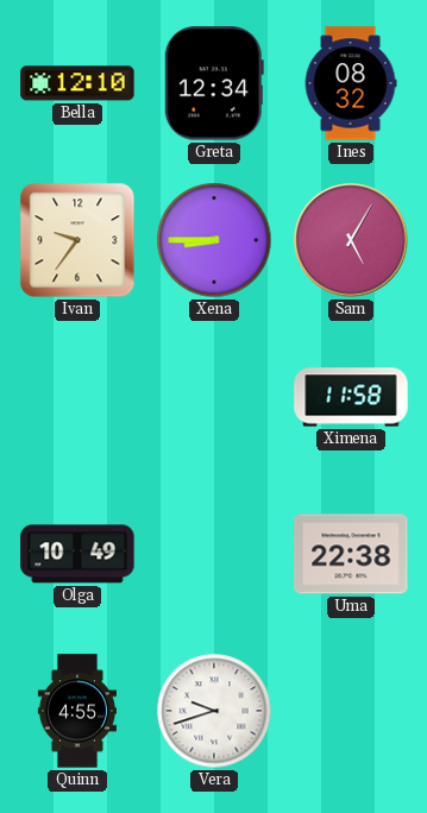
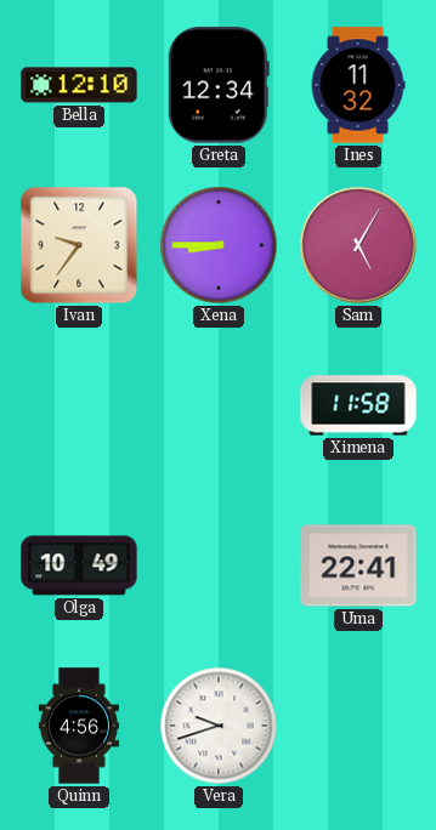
Ines: 08:32 -> 11:32
Uma: 22:38 -> 22:41
Quinn: 4:55 -> 4:56
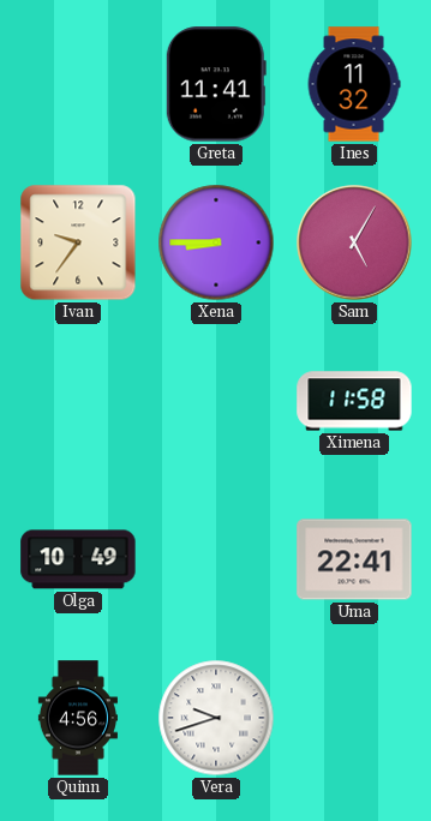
Bella: 12:10 -> none
Greta: 12:34 -> 11:41
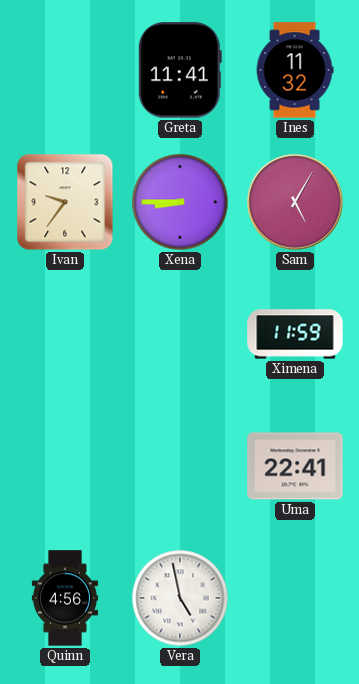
Ximena: 11:58 -> 11:59
Olga: 10:49 -> none
Vera: 9:42 -> 4:58
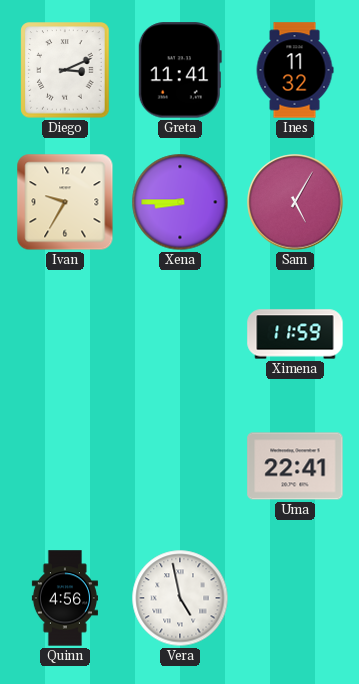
Diego: none -> 3:11
Ivan: 9:36 -> 9:35
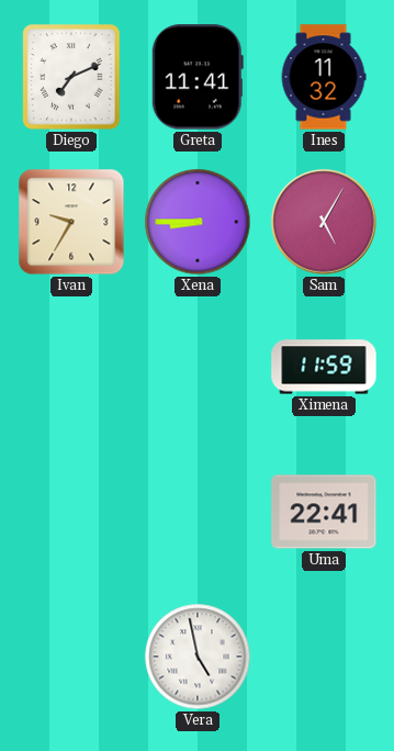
Diego: 3:11 -> 7:11
Quinn: 4:56 -> none
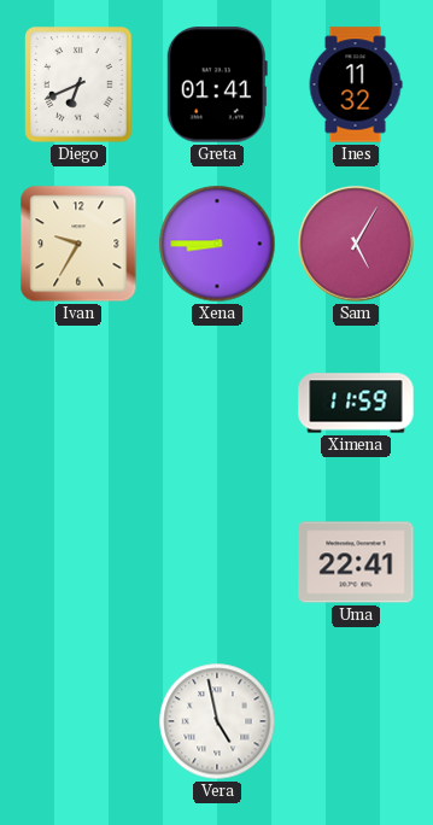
Diego: 7:11 -> 6:41
Greta: 11:41 -> 01:41
